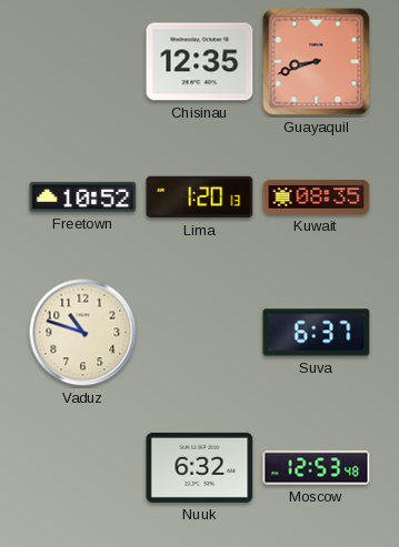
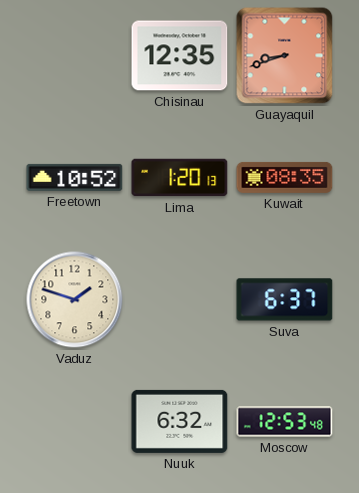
Vaduz: 10:48 -> 1:48
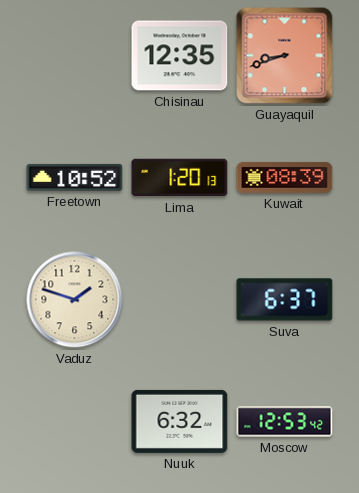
Kuwait: 08:35 -> 08:39
Moscow: 12:53:48 -> 12:53:42
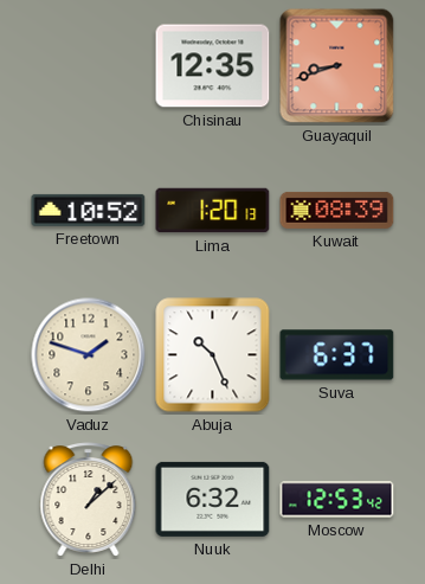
Abuja: none -> 10:26
Delhi: none -> 1:08
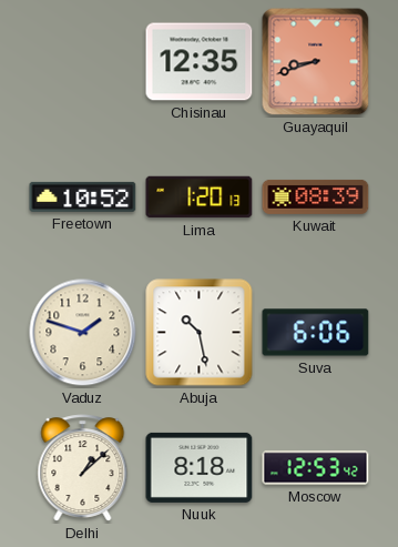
Abuja: 10:26 -> 10:28
Suva: 6:37 -> 6:06
Nuuk: 6:32 -> 8:18
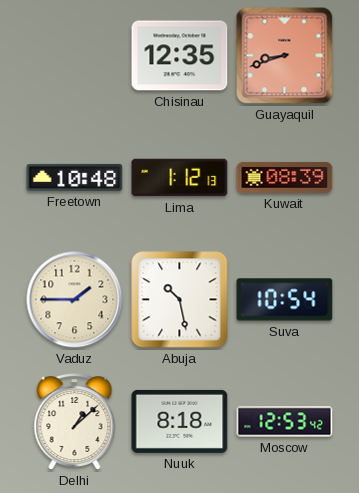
Freetown: 10:52 -> 10:48
Lima: 1:20 -> 1:12
Vaduz: 1:48 -> 1:45
Suva: 6:06 -> 10:54
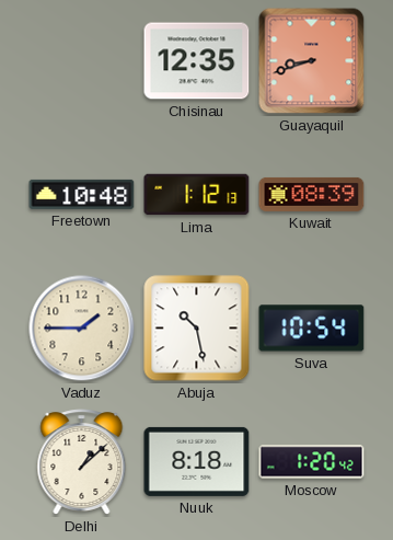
Moscow: 12:53 -> 1:20
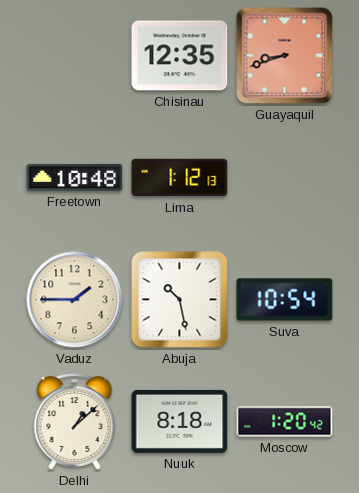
Kuwait: 08:39 -> none
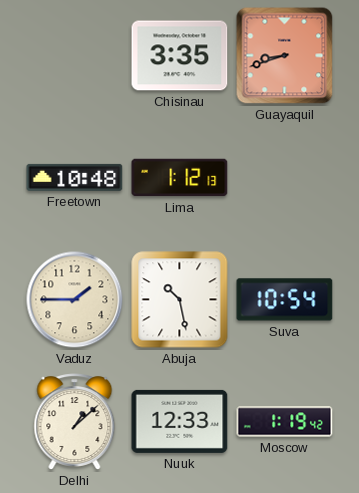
Chisinau: 12:35 -> 3:35
Nuuk: 8:18 -> 12:33
Moscow: 1:20 -> 1:19
